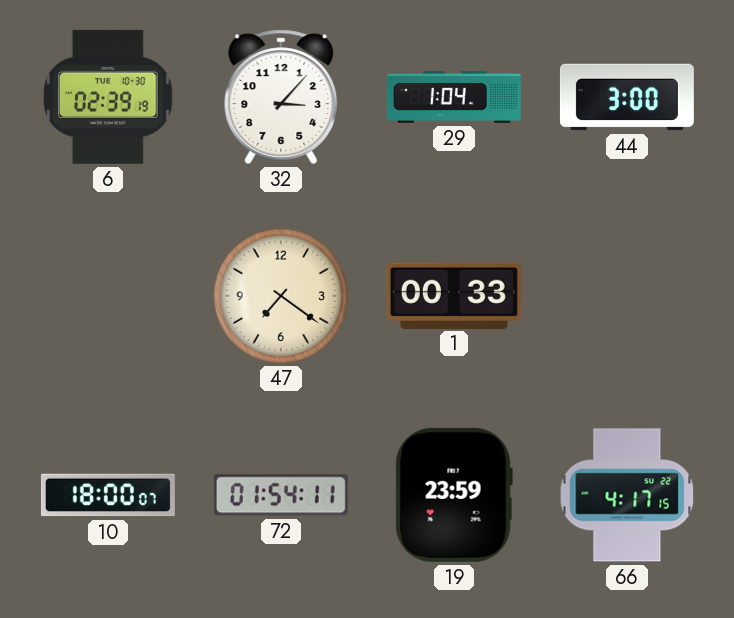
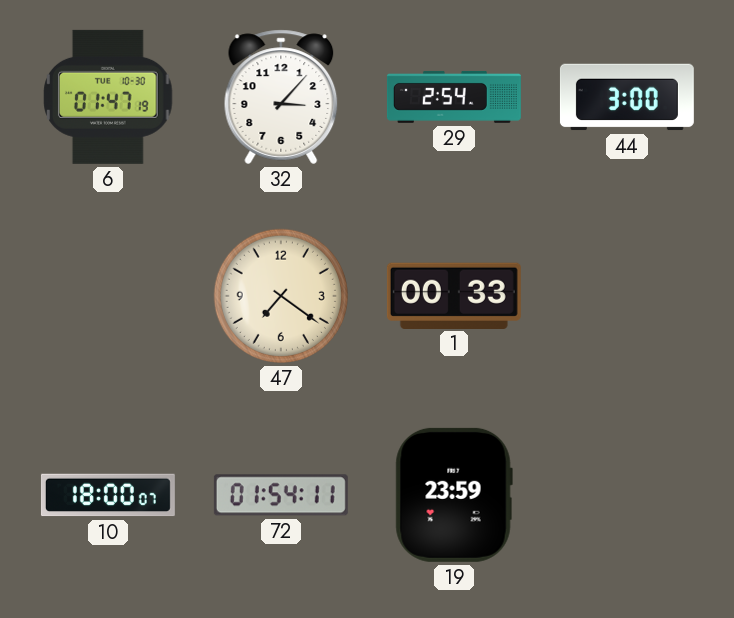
6: 02:39 -> 01:47
29: 1:04 -> 2:54
66: 4:17 -> none
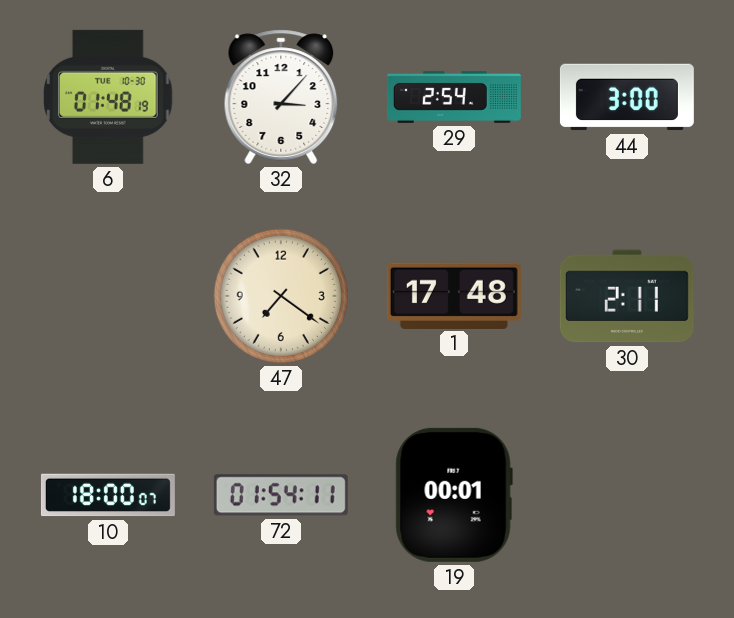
6: 01:47 -> 01:48
1: 00:33 -> 17:48
30: none -> 2:11
19: 23:59 -> 00:01
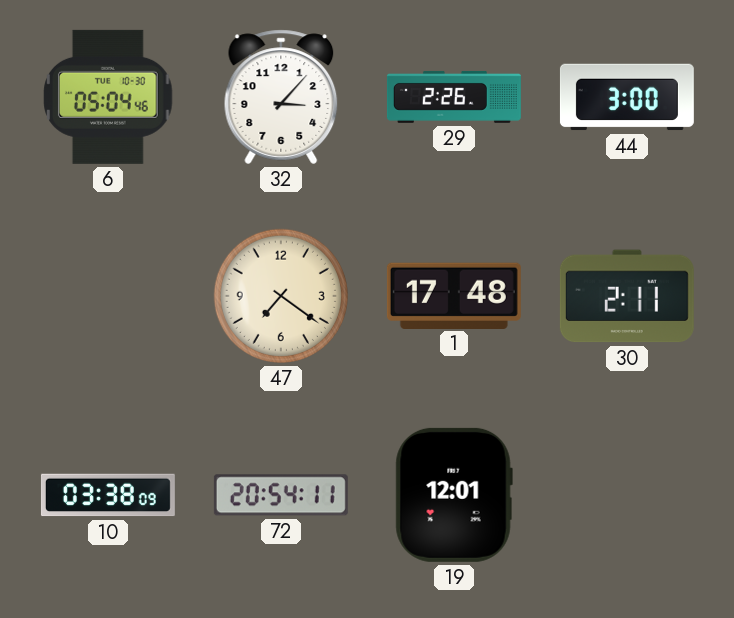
6: 01:48 -> 05:04
29: 2:54 -> 2:26
10: 18:00 -> 03:38
72: 01:54 -> 20:54
19: 00:01 -> 12:01
